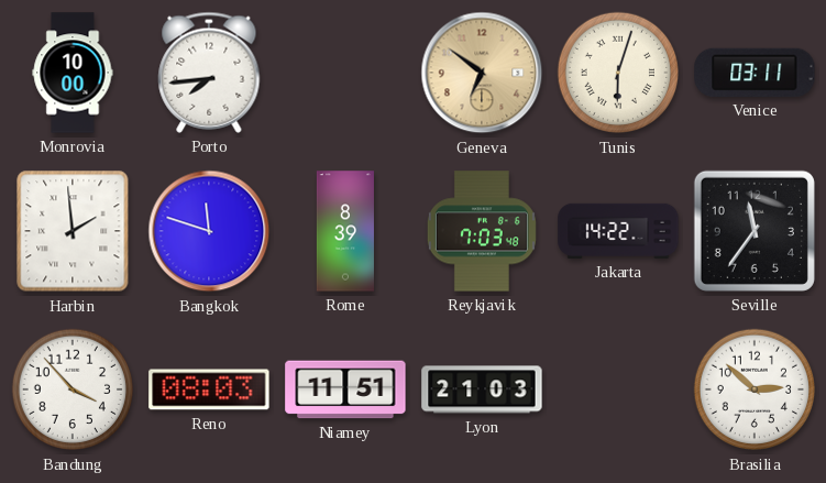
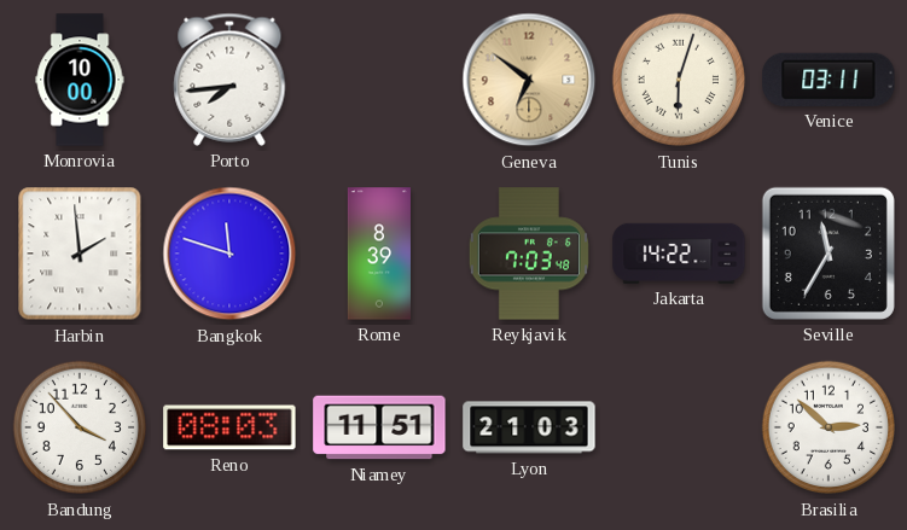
Seville: 11:36 -> 11:35
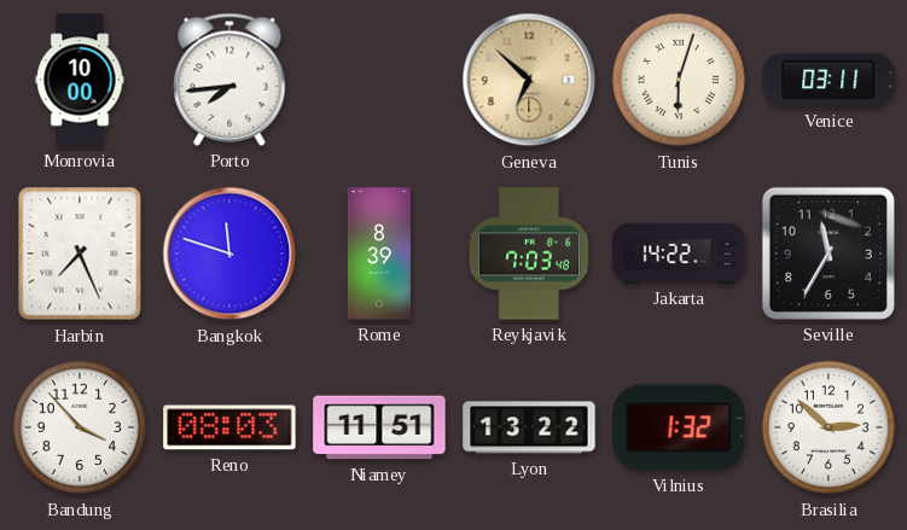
Geneva: 6:51 -> 6:52
Harbin: 1:59 -> 7:26
Lyon: 21:03 -> 13:22
Vilnius: none -> 1:32
